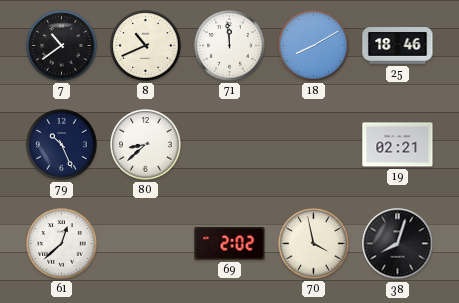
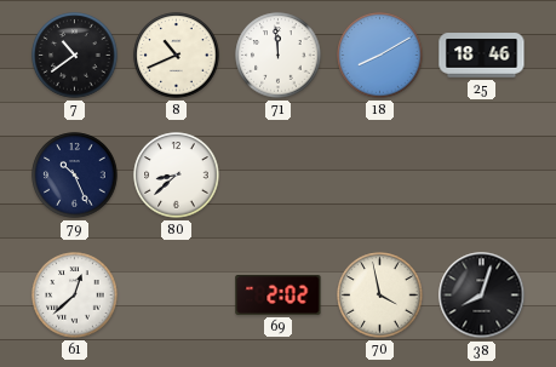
19: 02:21 -> none
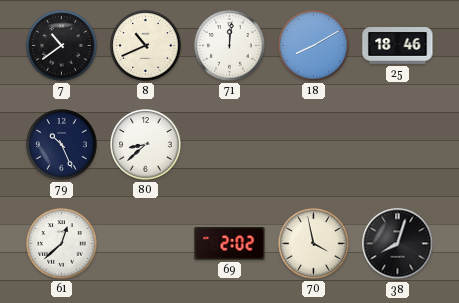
71: 11:59 -> 12:01
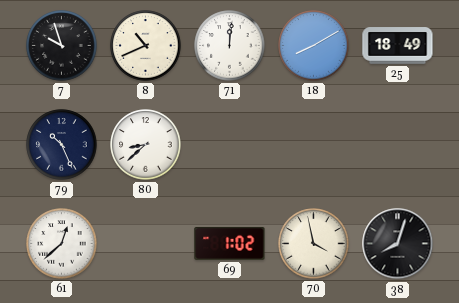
7: 10:39 -> 9:57
25: 18:46 -> 18:49
69: 2:02 -> 1:02
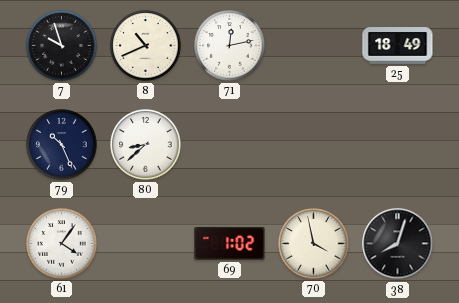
71: 12:01 -> 12:13
18: 8:10 -> none
61: 12:38 -> 4:06
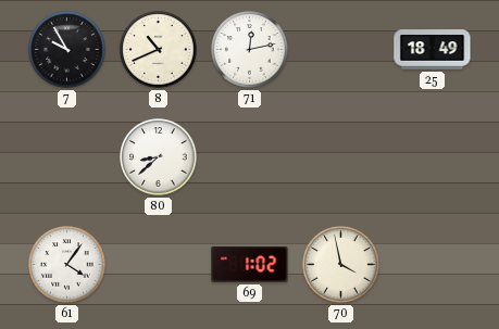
7: 9:57 -> 9:55
79: 10:26 -> none
38: 8:03 -> none
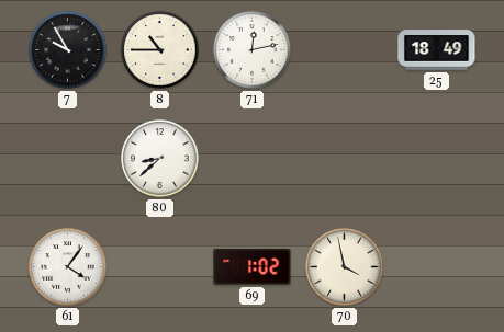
8: 10:41 -> 10:45
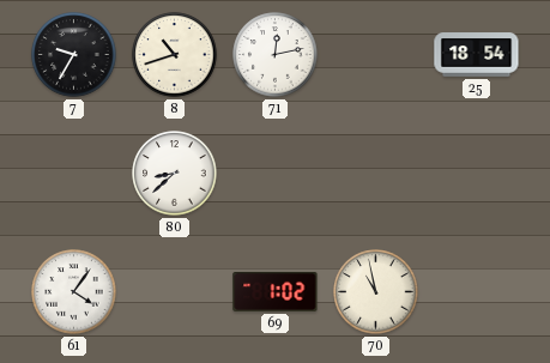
7: 9:55 -> 9:35
8: 10:45 -> 10:42
25: 18:49 -> 18:54
70: 3:58 -> 10:58
